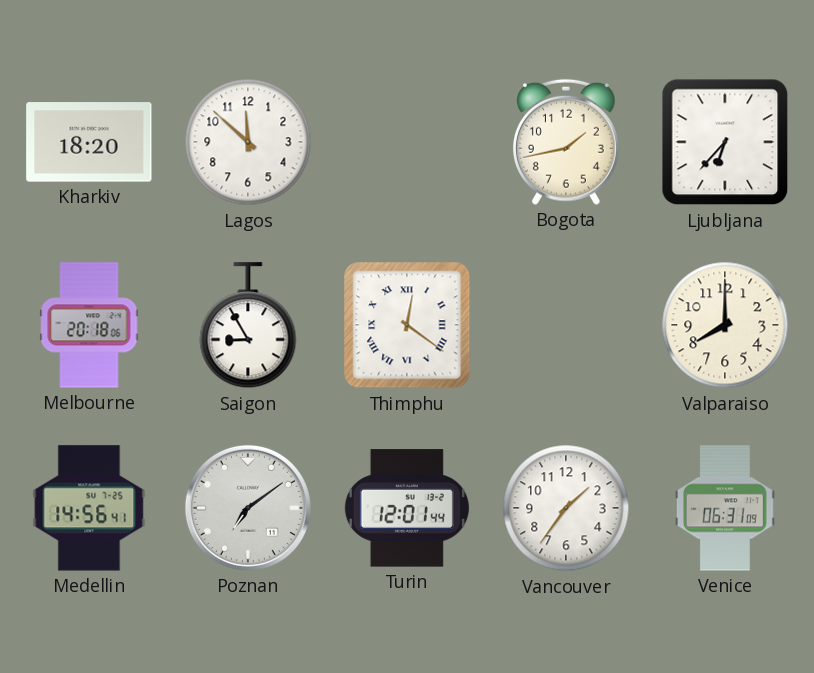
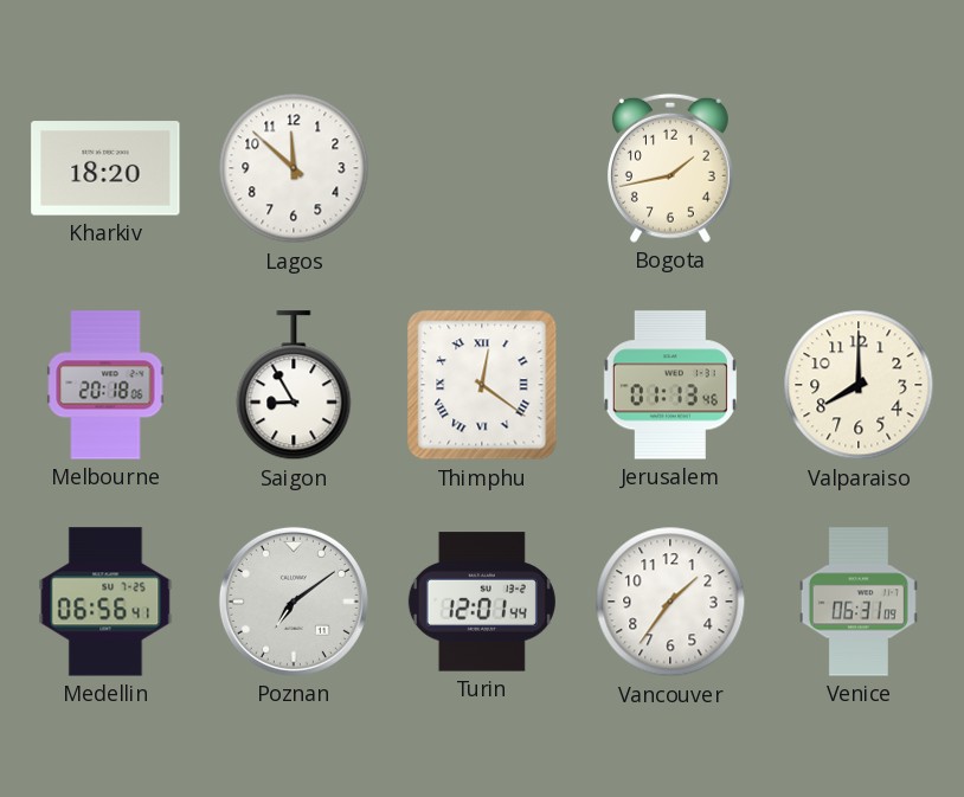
Ljubljana: 6:37 -> none
Jerusalem: none -> 01:13
Medellin: 14:56 -> 06:56
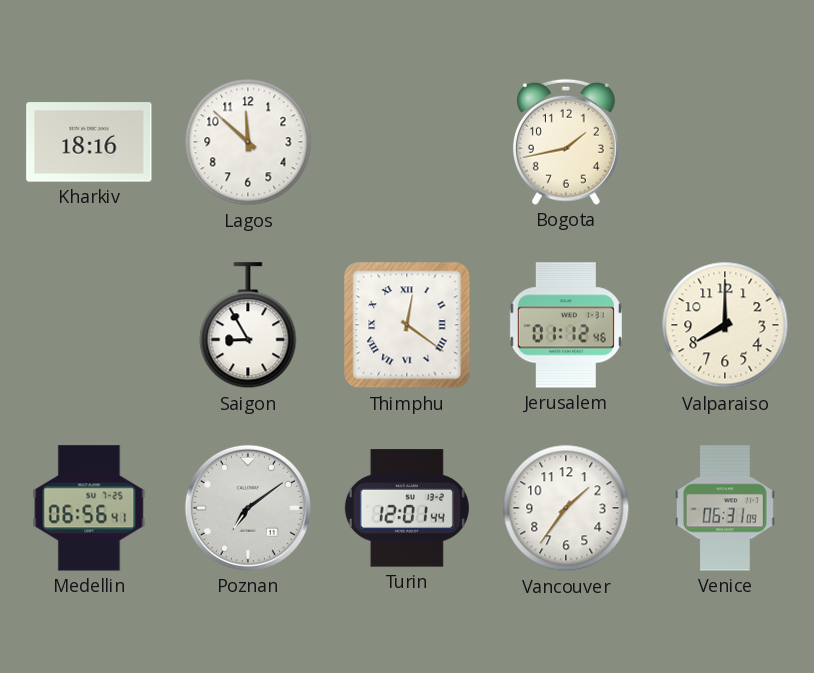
Kharkiv: 18:20 -> 18:16
Melbourne: 20:18 -> none
Jerusalem: 01:13 -> 01:12
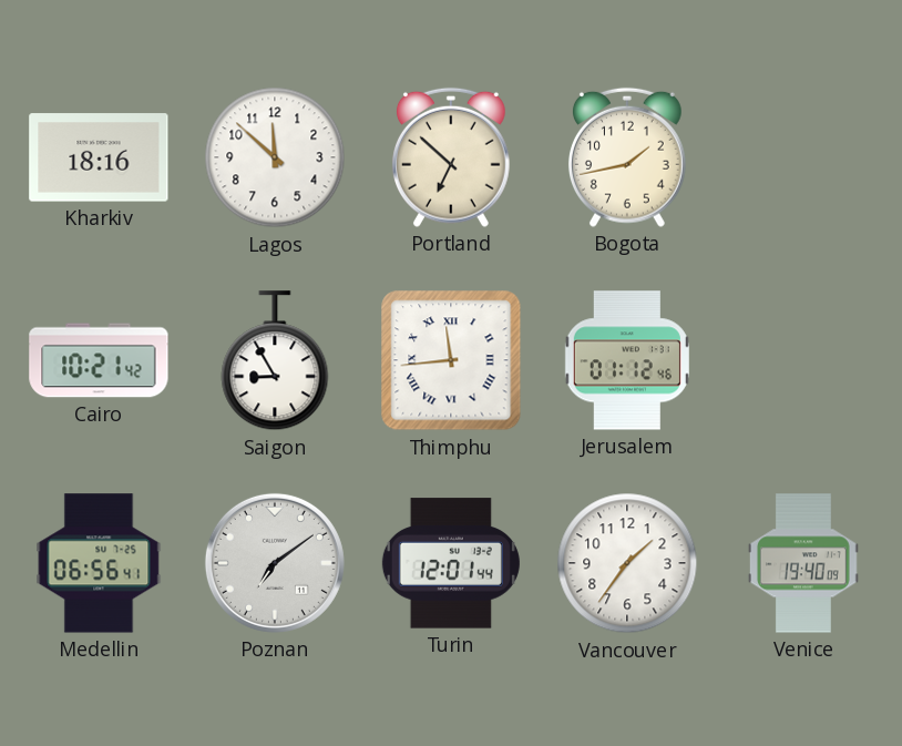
Portland: none -> 6:52
Cairo: none -> 10:21
Thimphu: 12:21 -> 11:44
Valparaiso: 8:00 -> none
Venice: 06:31 -> 19:40
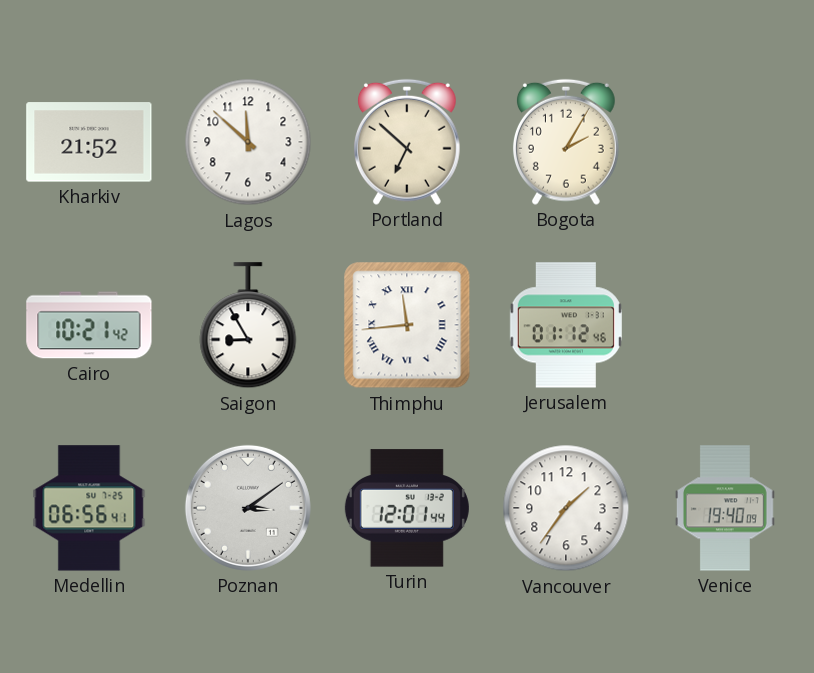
Kharkiv: 18:16 -> 21:52
Bogota: 1:43 -> 2:05
Poznan: 7:09 -> 3:09
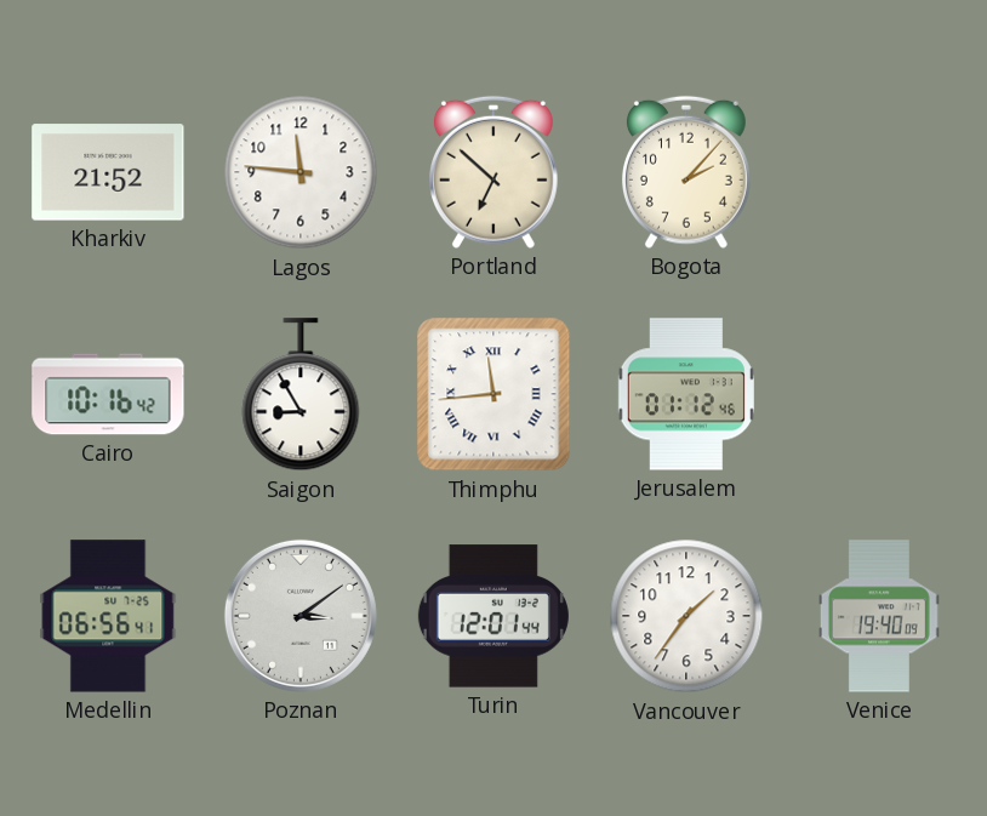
Lagos: 11:52 -> 11:46
Bogota: 2:05 -> 2:07
Cairo: 10:21 -> 10:16
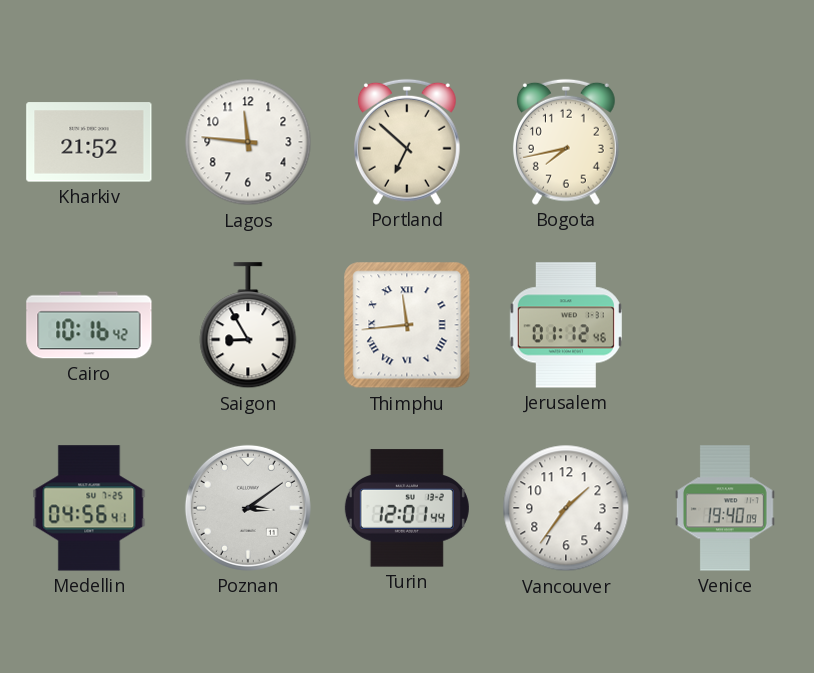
Bogota: 2:07 -> 7:43
Medellin: 06:56 -> 04:56
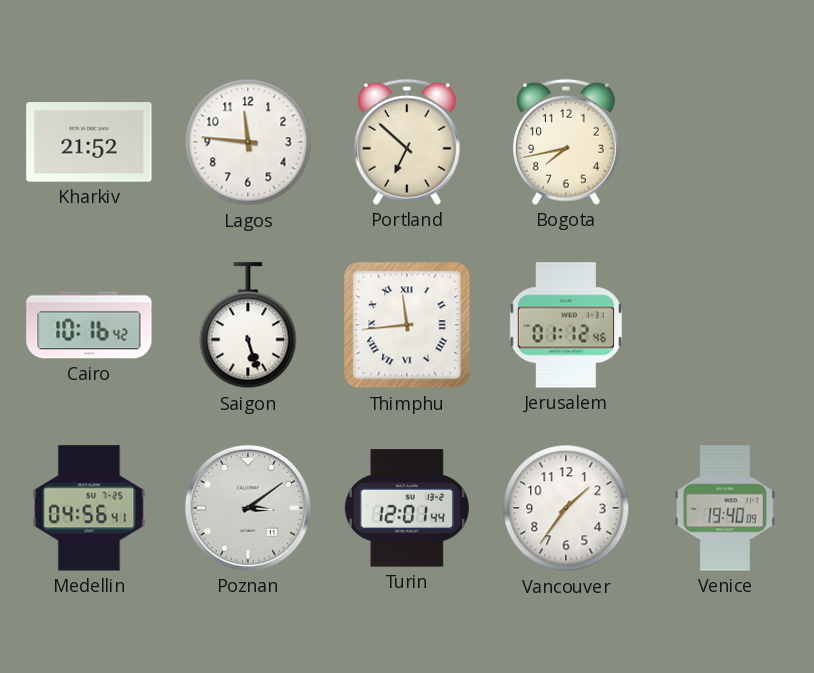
Saigon: 8:55 -> 5:27
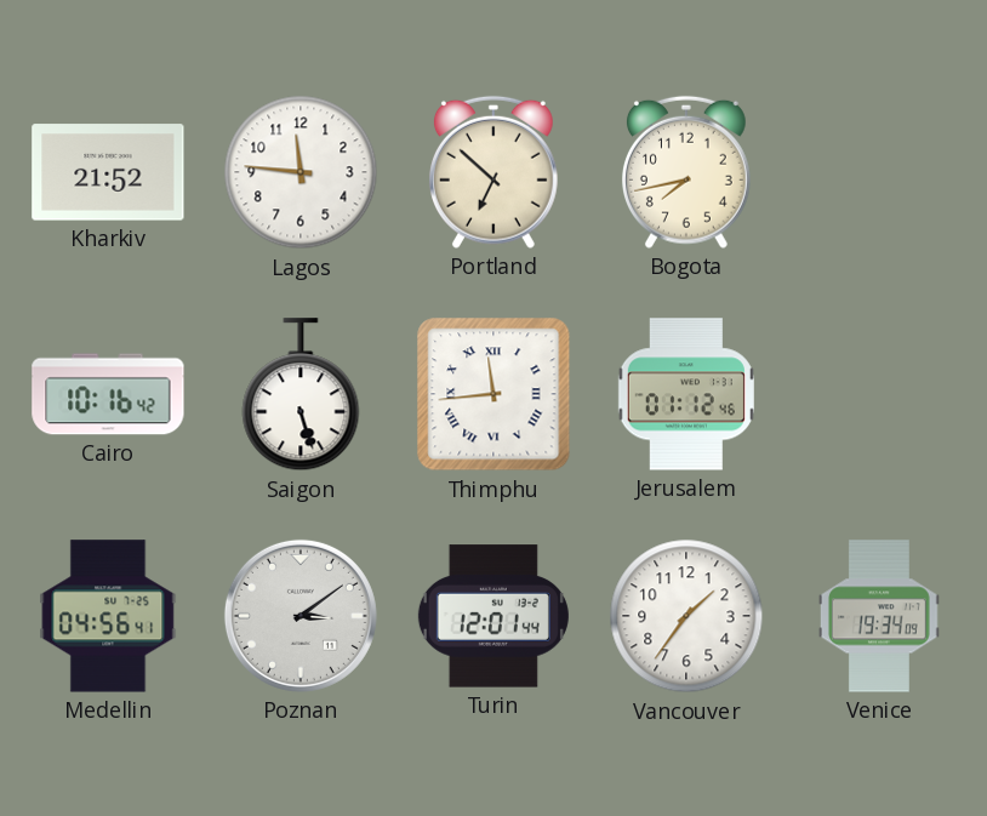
Venice: 19:40 -> 19:34
